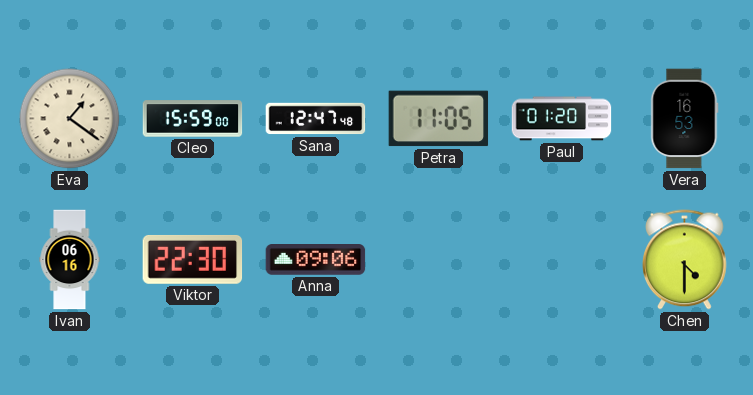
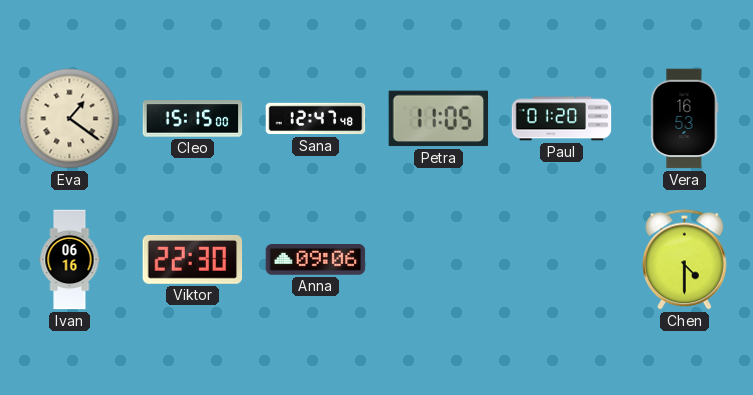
Cleo: 15:59 -> 15:15
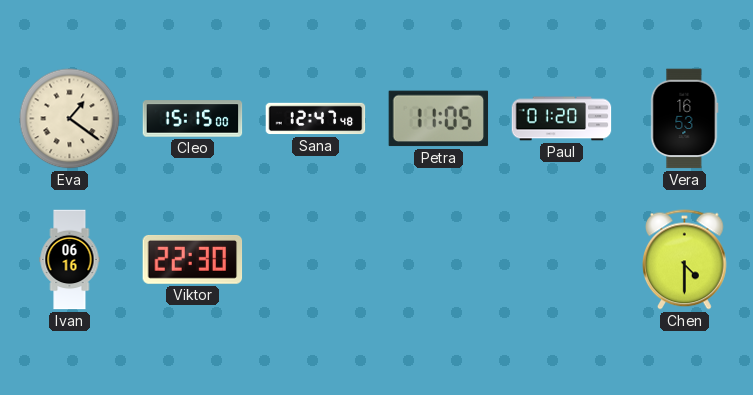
Anna: 09:06 -> none
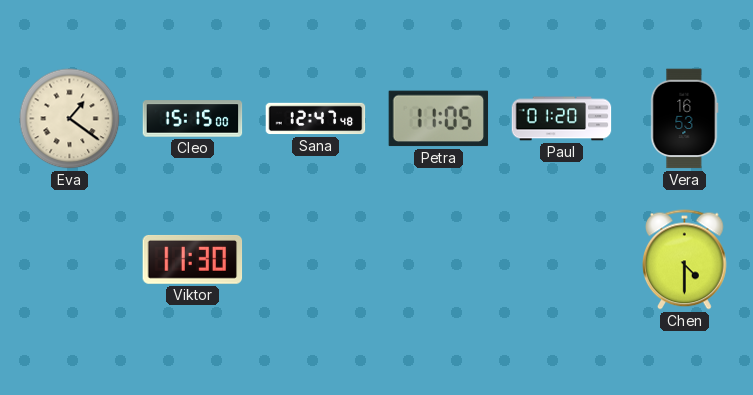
Ivan: 06:16 -> none
Viktor: 22:30 -> 11:30
